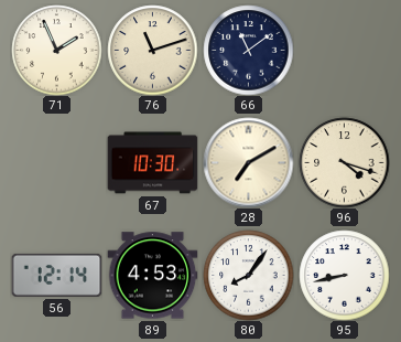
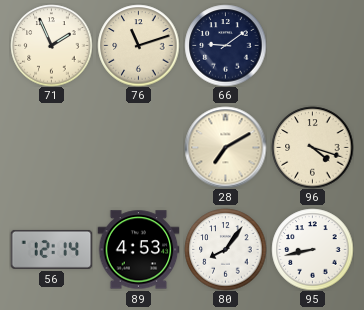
66: 11:09 -> 9:09
67: 10:30 -> none
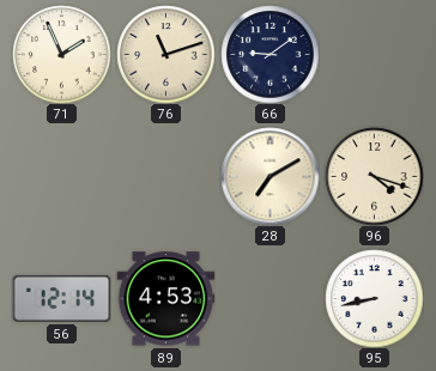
80: 8:06 -> none
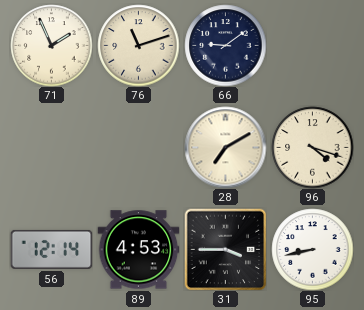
31: none -> 3:45
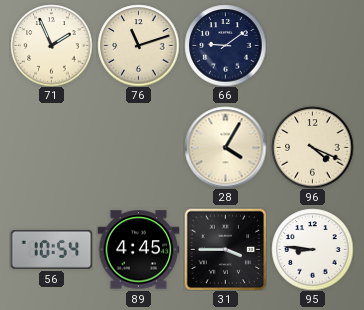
28: 7:10 -> 4:05
96: 4:18 -> 4:19
56: 12:14 -> 10:54
89: 4:53 -> 4:45
95: 8:43 -> 8:46
